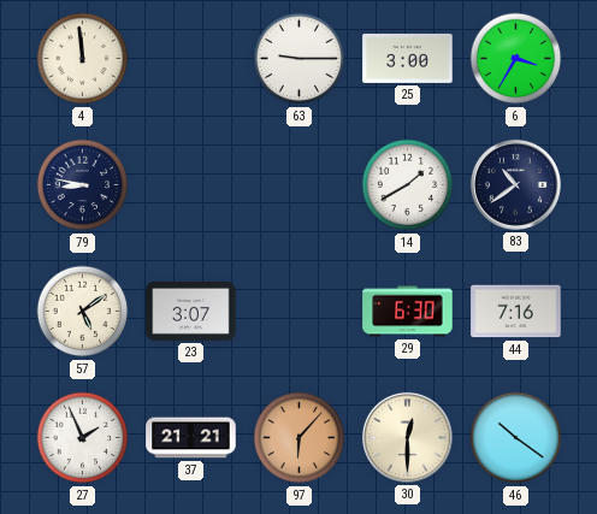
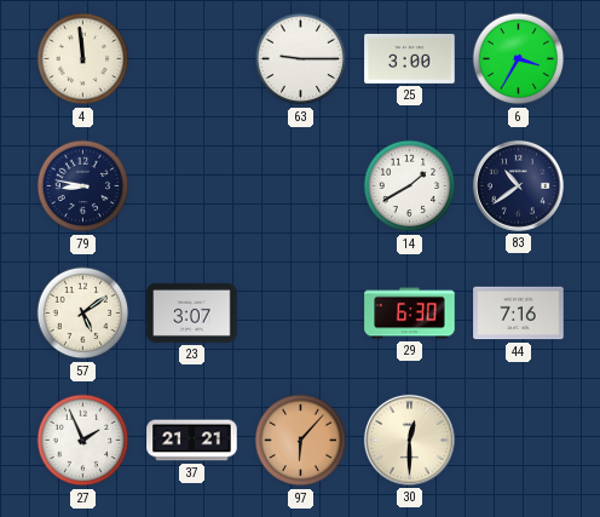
46: 10:21 -> none
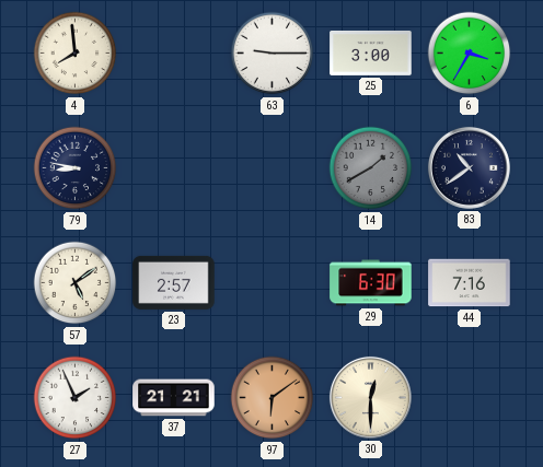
4: 11:59 -> 7:59
14 dial: white -> grey
23: 3:07 -> 2:57
97: 6:07 -> 6:09
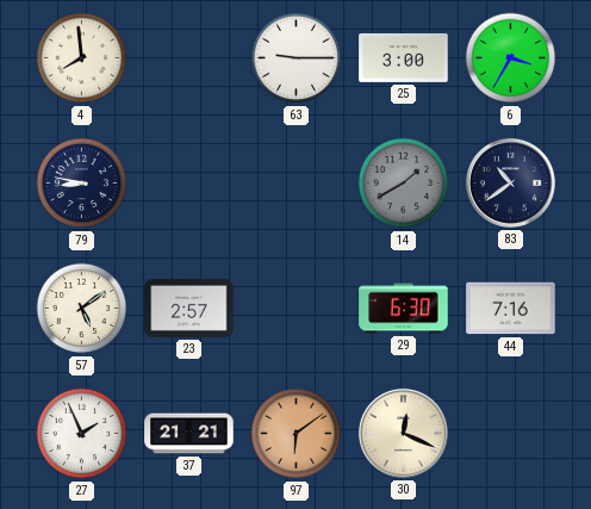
30: 12:30 -> 12:19
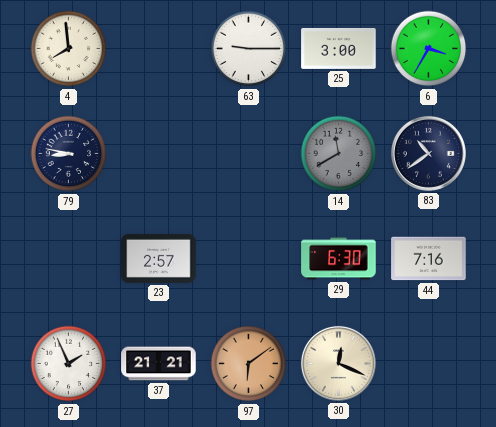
14: 1:40 -> 11:40
57: 5:09 -> none
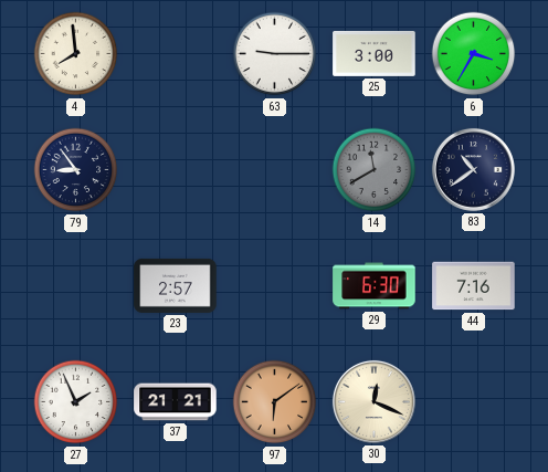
79: 8:47 -> 8:54
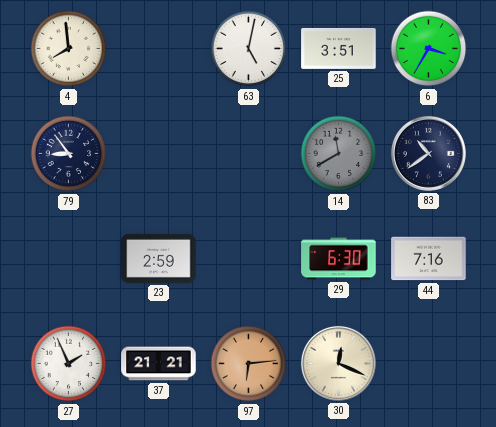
63: 9:15 -> 5:02
25: 3:00 -> 3:51
23: 2:57 -> 2:59
97: 6:09 -> 6:14
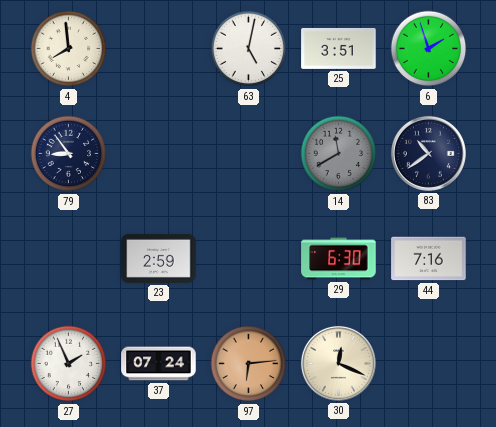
6: 3:35 -> 1:57
37: 21:21 -> 07:24
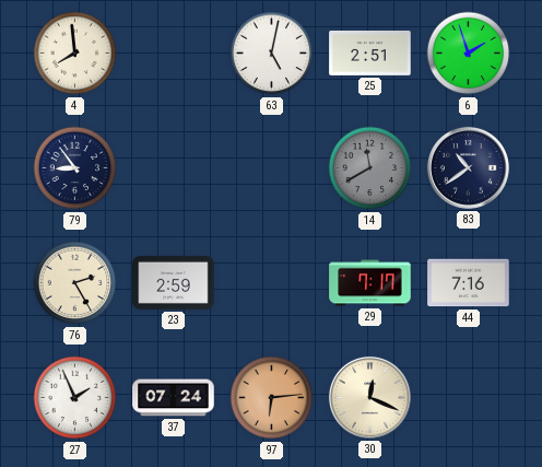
25: 3:51 -> 2:51
76: none -> 2:25
29: 6:30 -> 7:17
